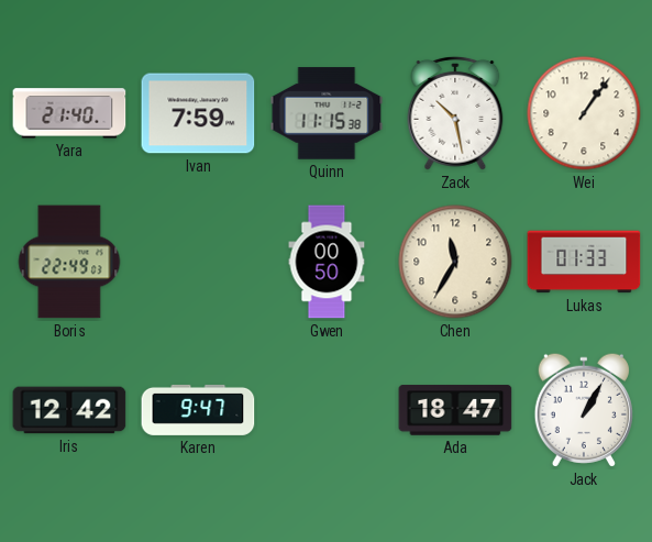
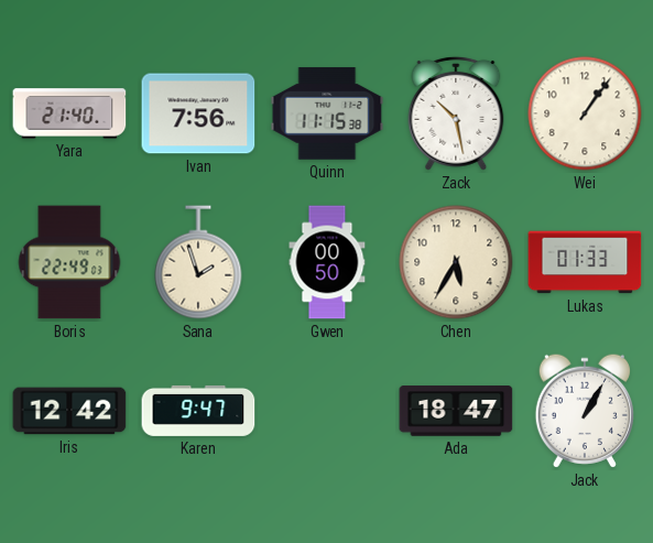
Ivan: 7:59 -> 7:56
Sana: none -> 1:57
Chen: 11:35 -> 5:35
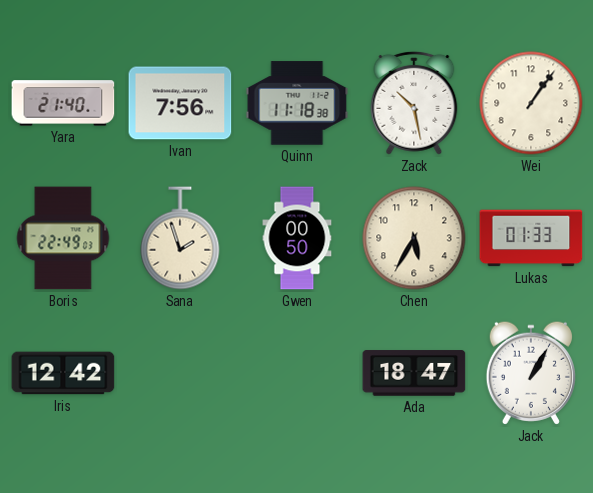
Quinn: 11:15 -> 11:18
Karen: 9:47 -> none
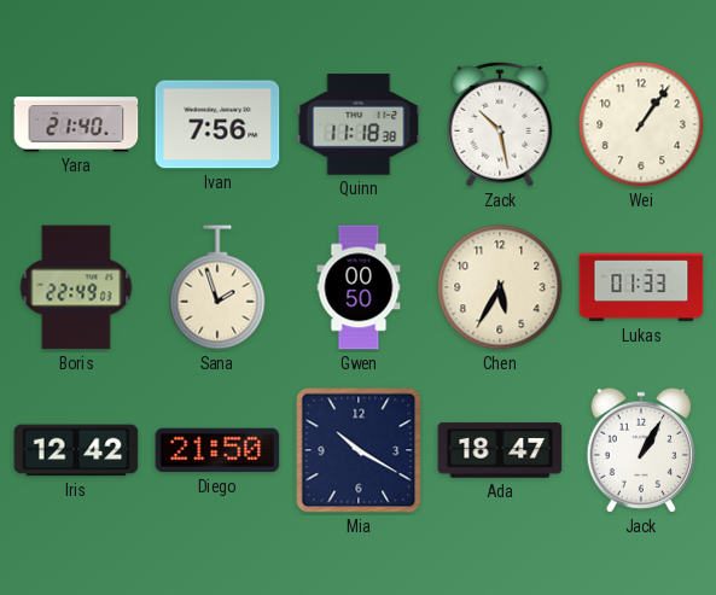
Diego: none -> 21:50
Mia: none -> 10:20
